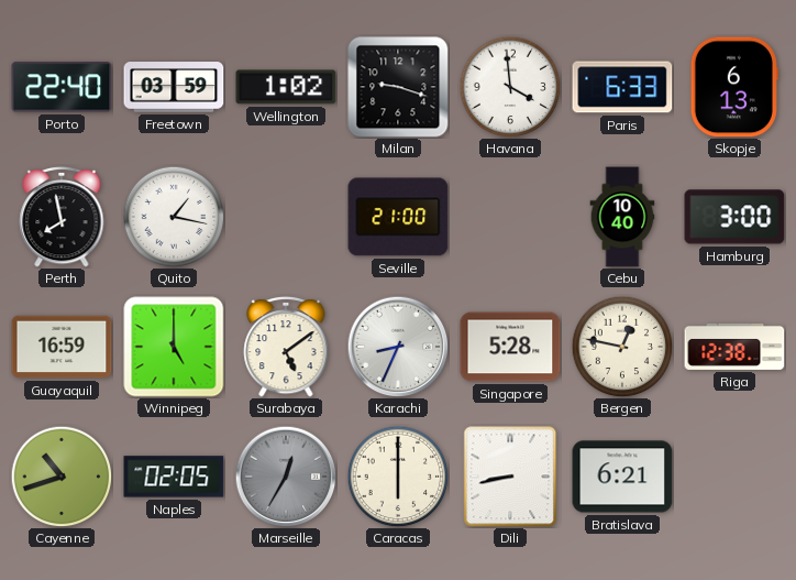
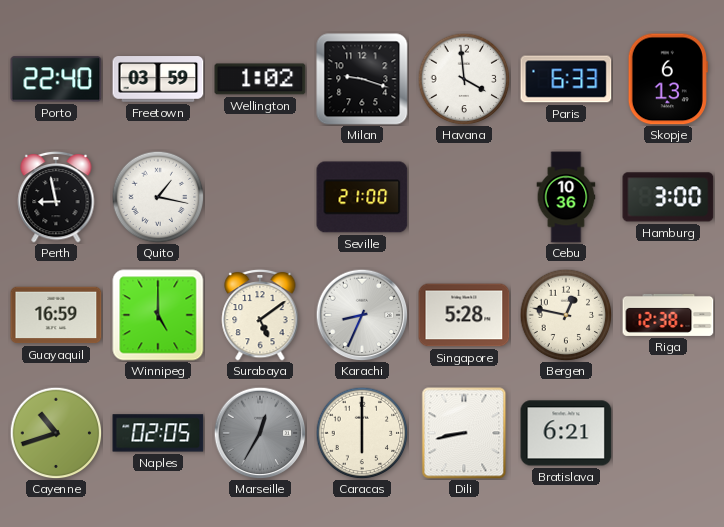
Perth: 7:58 -> 8:58
Cebu: 10:40 -> 10:36
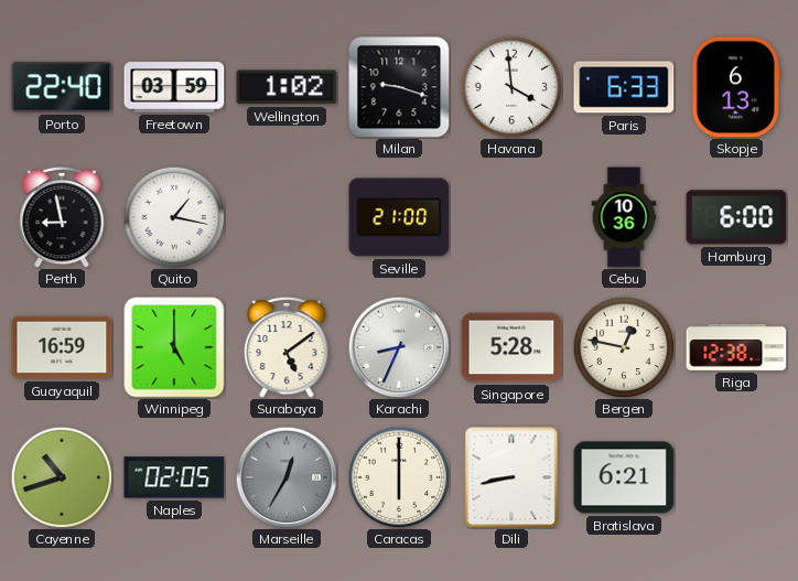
Hamburg: 3:00 -> 6:00
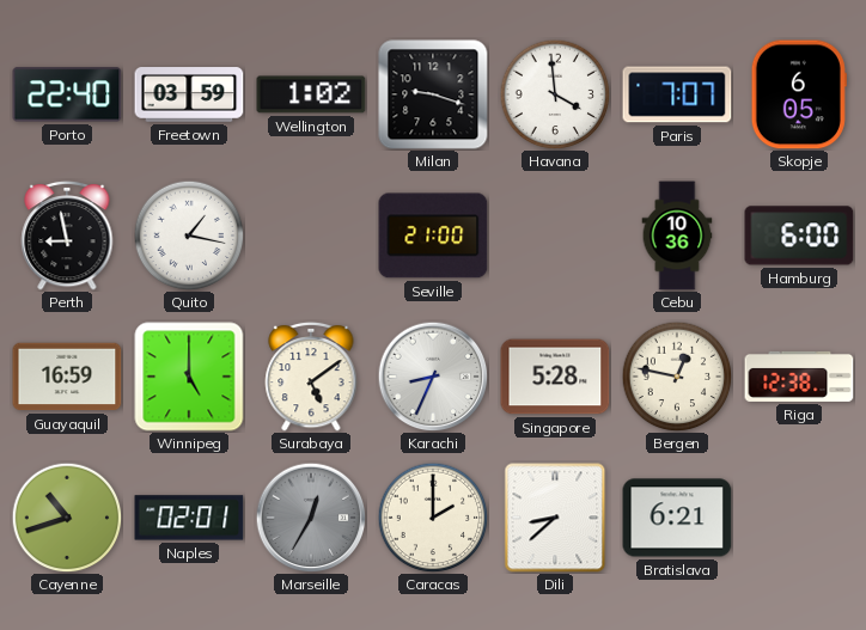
Paris: 6:33 -> 7:07
Skopje: 6:13 -> 6:05
Naples: 02:05 -> 02:01
Caracas: 6:00 -> 2:00
Dili: 8:43 -> 8:38
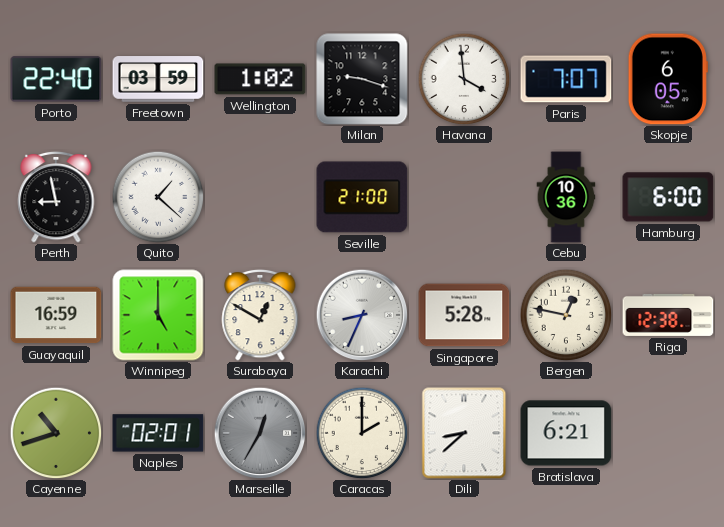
Quito: 1:17 -> 1:22
Surabaya: 5:09 -> 12:50
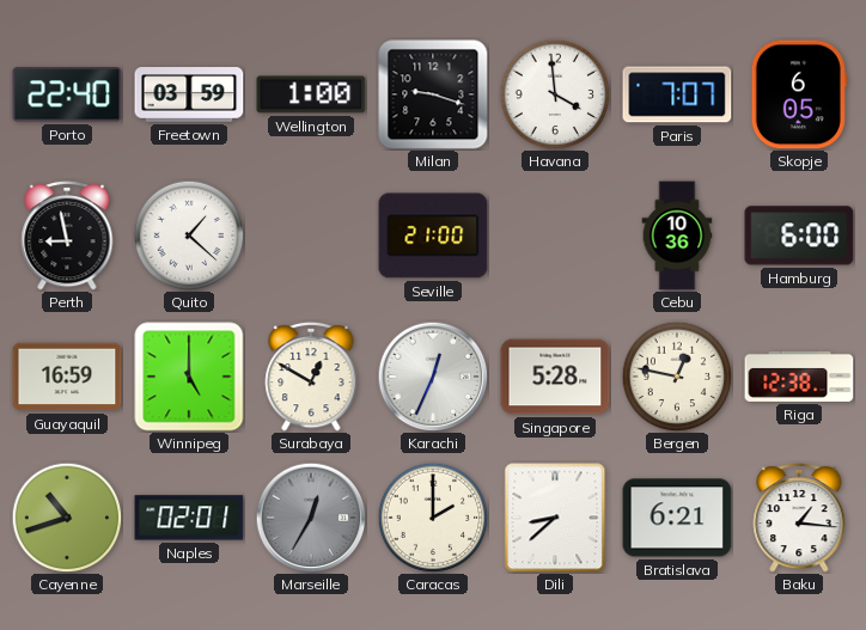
Wellington: 1:02 -> 1:00
Karachi: 8:34 -> 12:34
Baku: none -> 1:16
